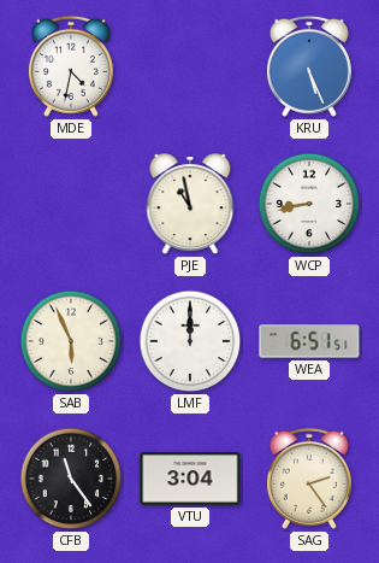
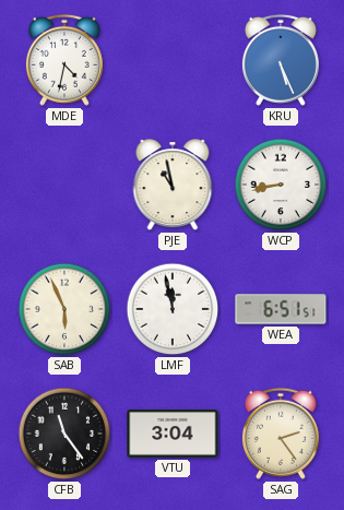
LMF: 12:00 -> 11:58
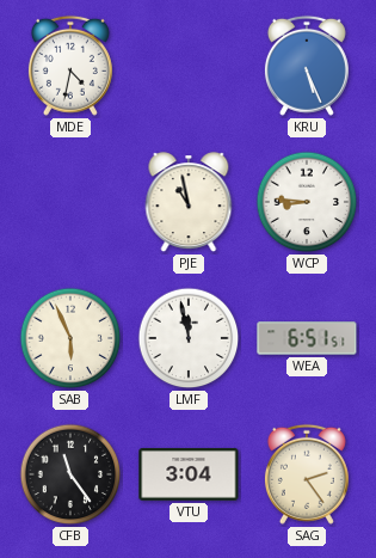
WCP: 8:43 -> 8:46
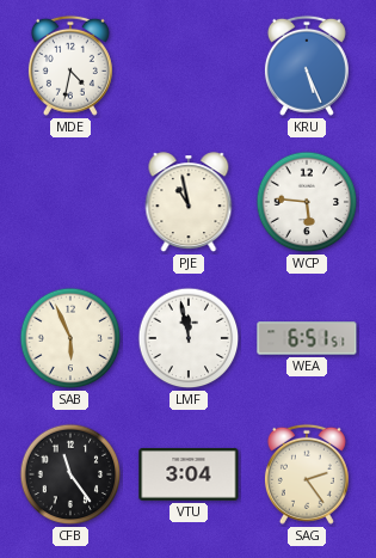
WCP: 8:46 -> 5:46
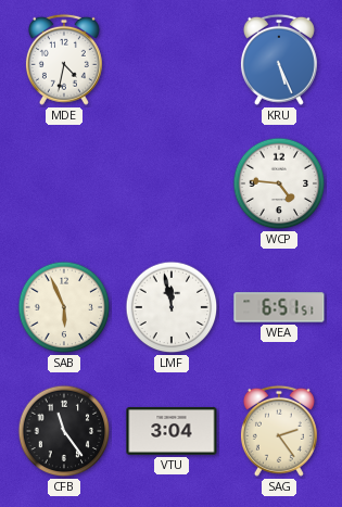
PJE: 10:58 -> none
WCP: 5:46 -> 4:46
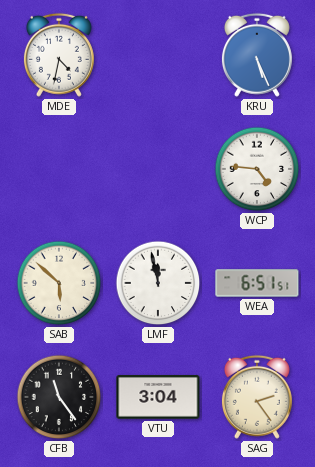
SAB: 5:56 -> 5:52
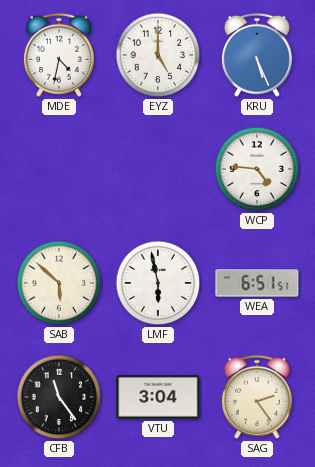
EYZ: none -> 5:00
LMF: 11:58 -> 5:58
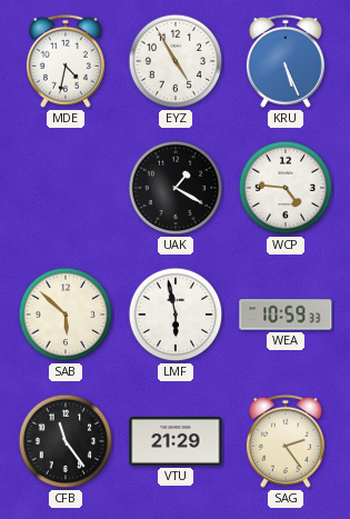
EYZ: 5:00 -> 4:55
UAK: none -> 1:20
WEA: 6:51 -> 10:59
VTU: 3:04 -> 21:29
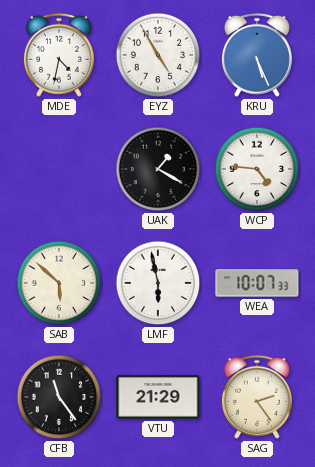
WEA: 10:59 -> 10:07
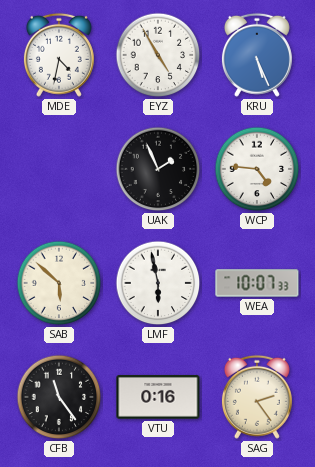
UAK: 1:20 -> 1:56
VTU: 21:29 -> 0:16
